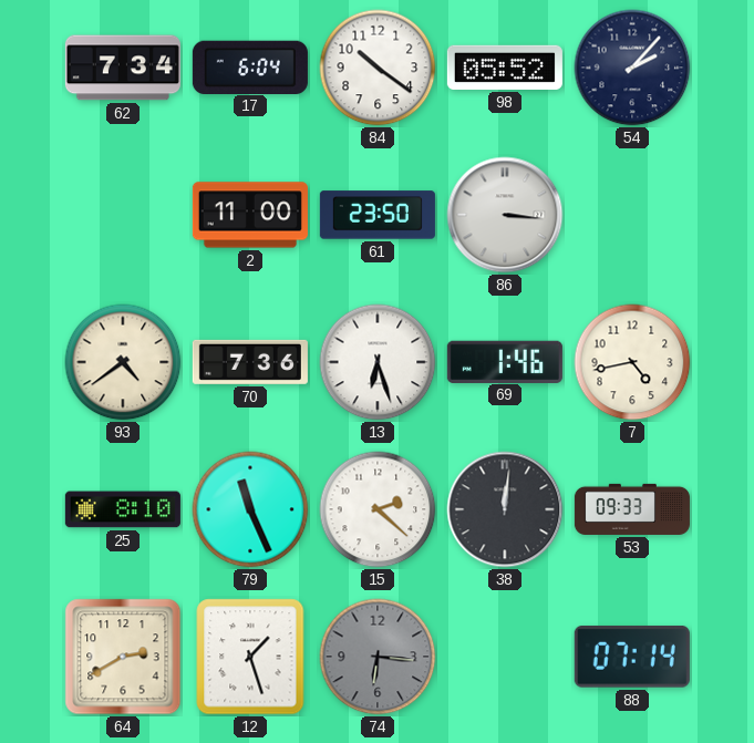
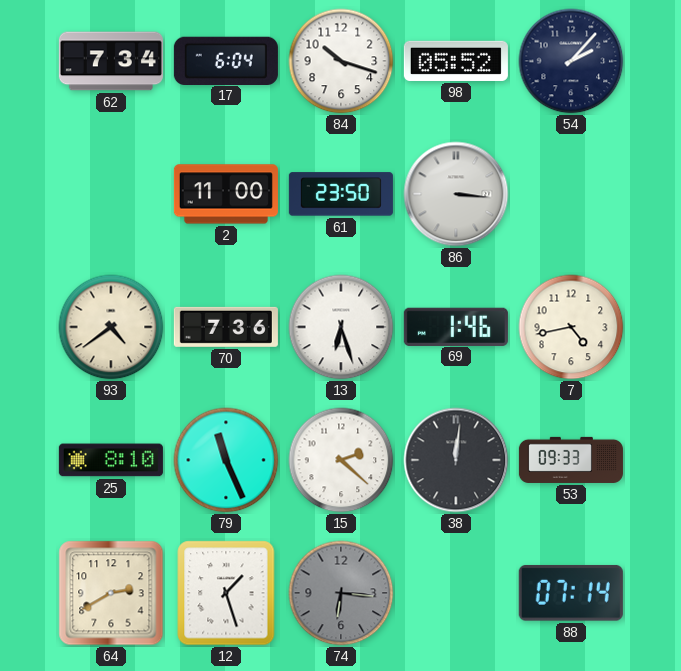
84: 10:21 -> 10:18
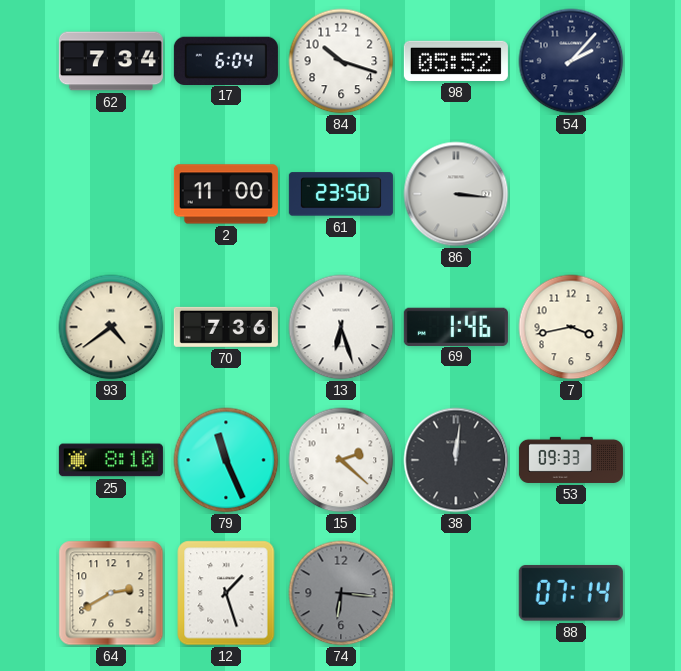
7: 4:43 -> 3:43
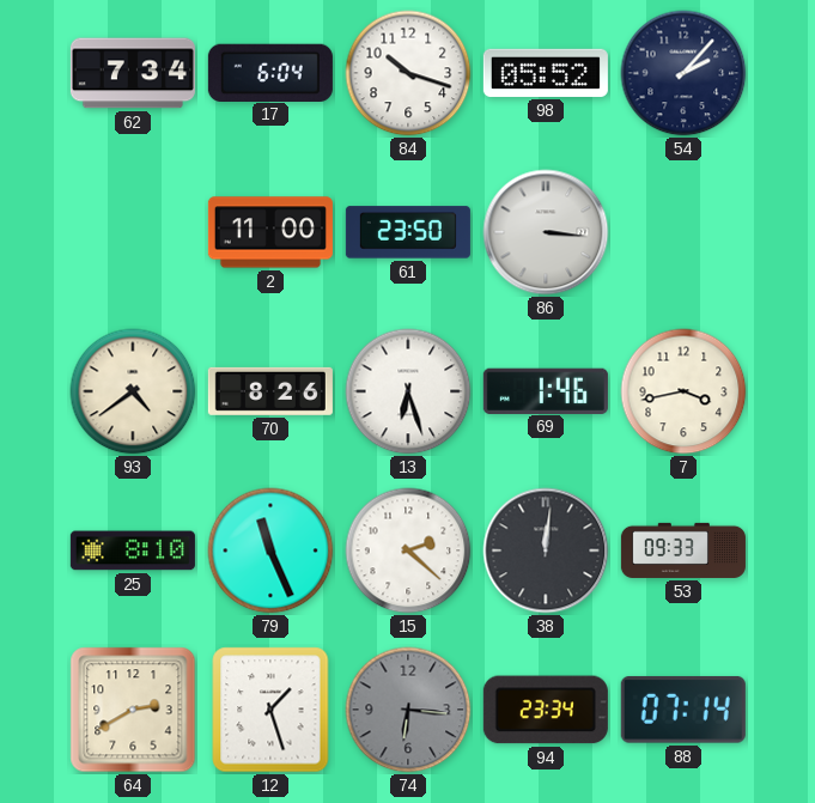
70: 7:36 -> 8:26
94: none -> 23:34
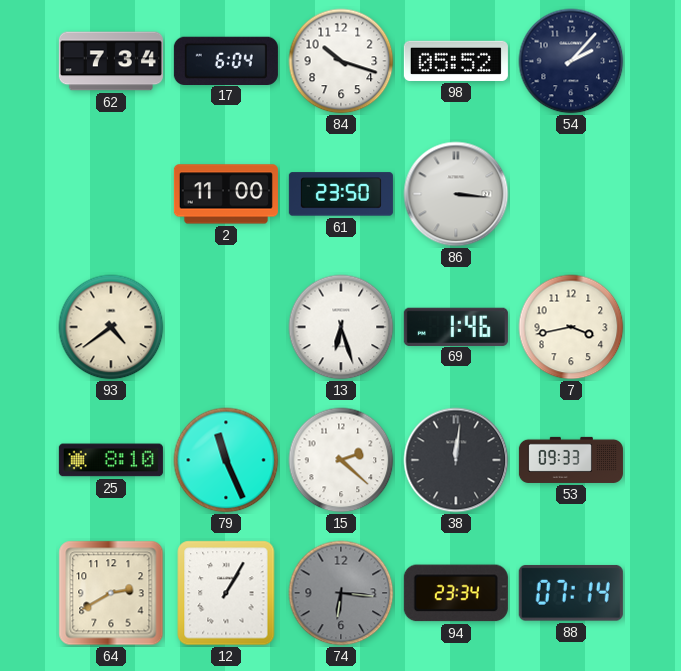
70: 8:26 -> none
12: 1:27 -> 1:05
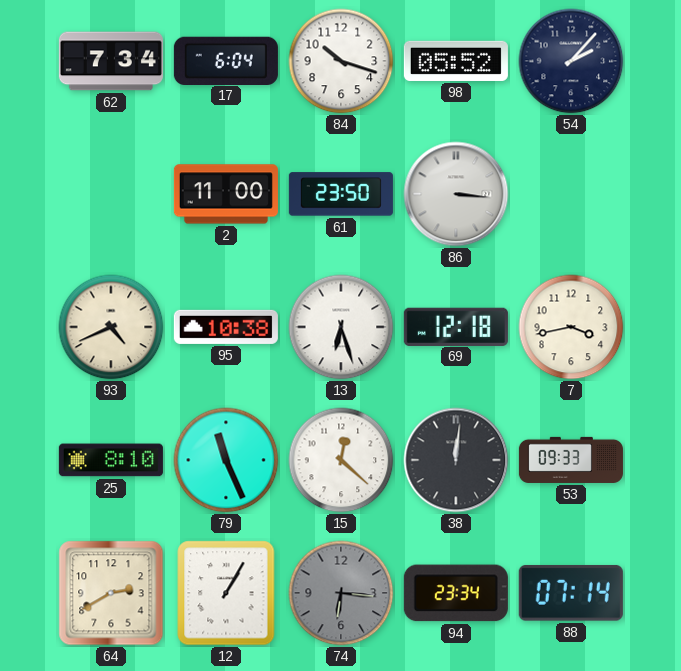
93: 4:39 -> 4:41
95: none -> 10:38
69: 1:46 -> 12:18
15: 2:22 -> 12:22
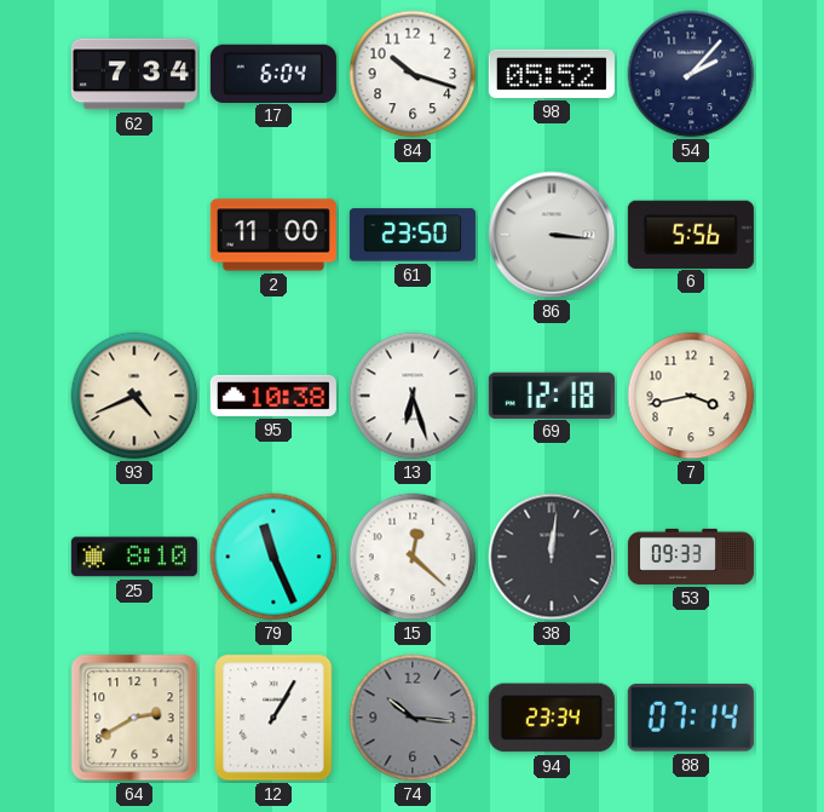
6: none -> 5:56
74: 6:16 -> 10:16
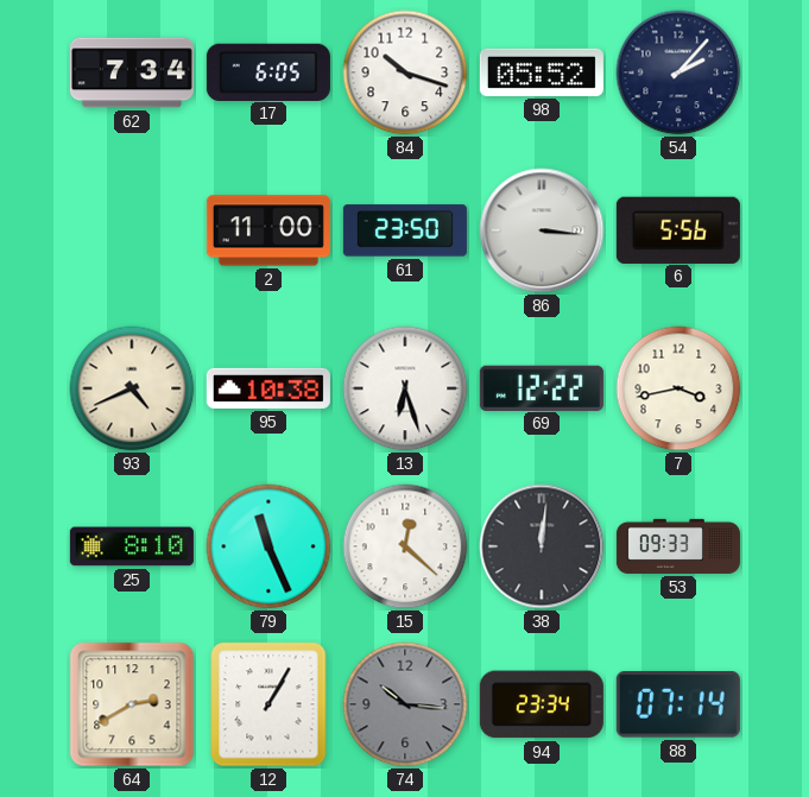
17: 6:04 -> 6:05
69: 12:18 -> 12:22
